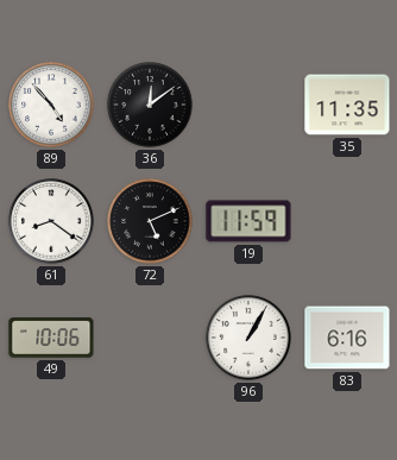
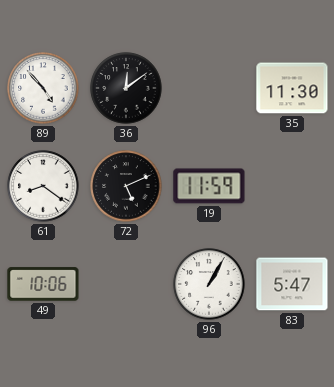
35: 11:35 -> 11:30
83: 6:16 -> 5:47
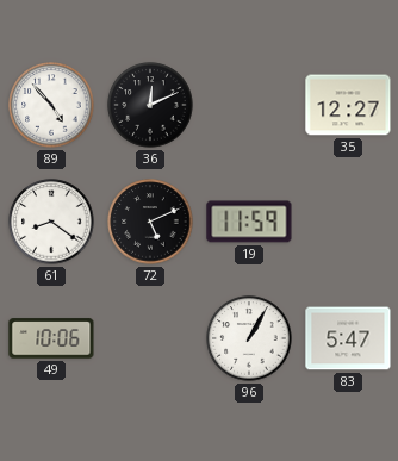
36: 12:09 -> 12:11
35: 11:30 -> 12:27
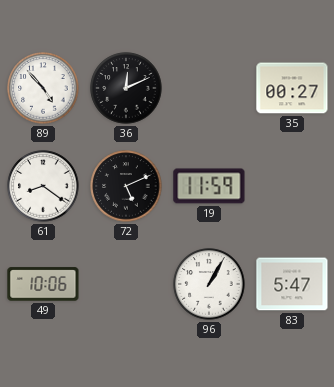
35: 12:27 -> 00:27
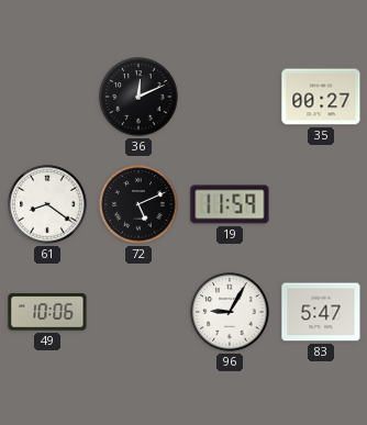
89: 4:53 -> none
96: 1:05 -> 9:05
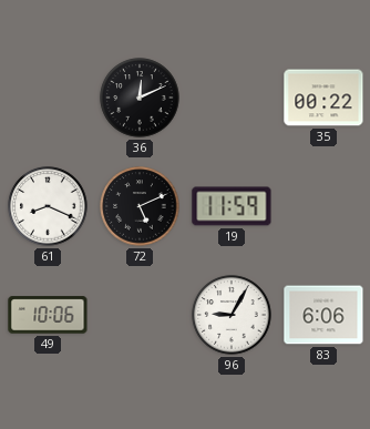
35: 00:27 -> 00:22
61: 8:21 -> 8:19
83: 5:47 -> 6:06
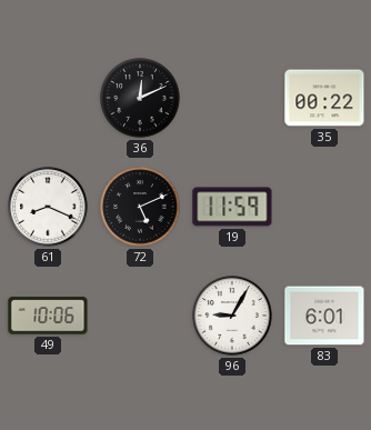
83: 6:06 -> 6:01
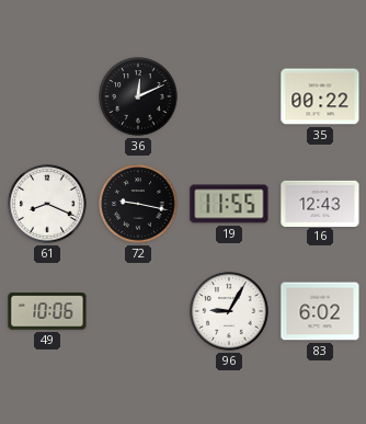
72: 5:11 -> 9:17
19: 11:59 -> 11:55
16: none -> 12:43
83: 6:01 -> 6:02
